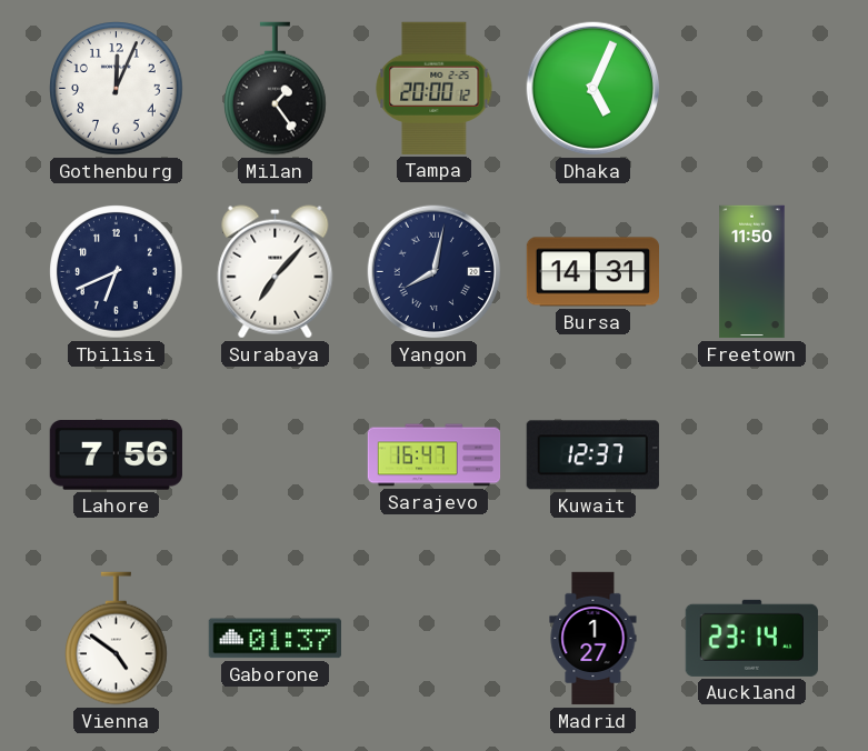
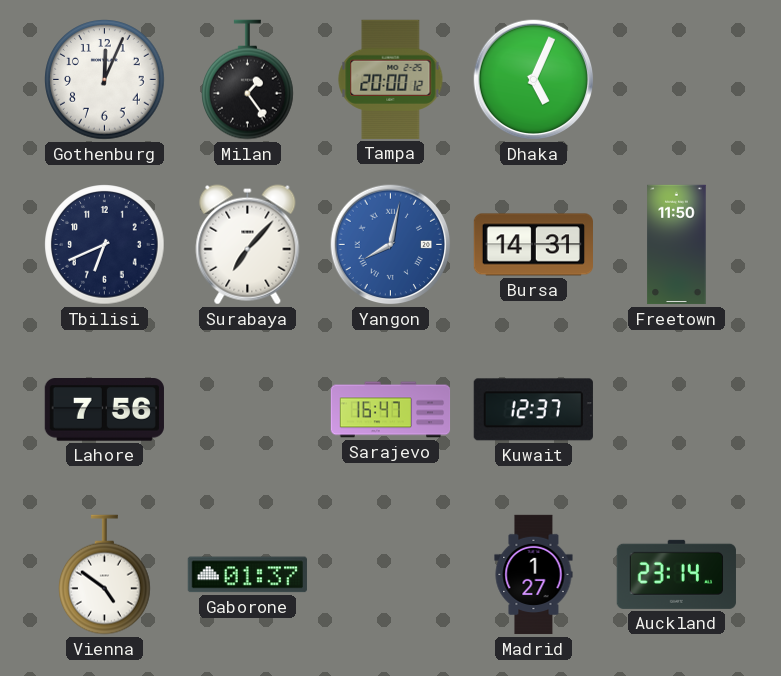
Yangon dial: navy -> blue
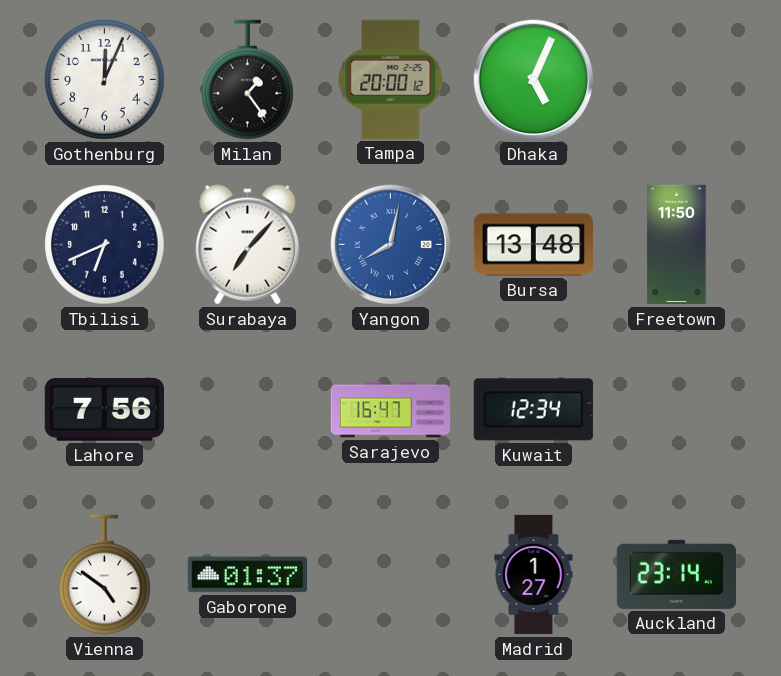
Bursa: 14:31 -> 13:48
Kuwait: 12:37 -> 12:34
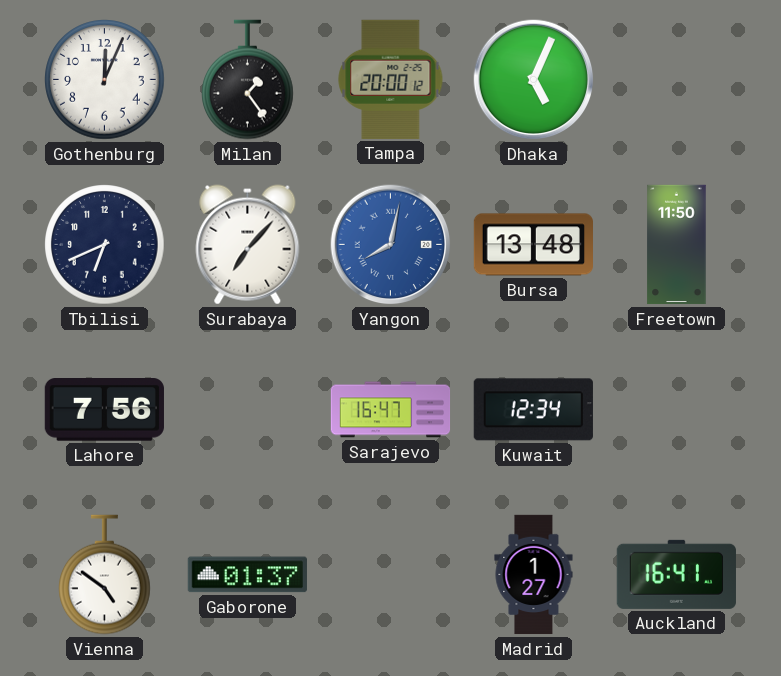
Auckland: 23:14 -> 16:41
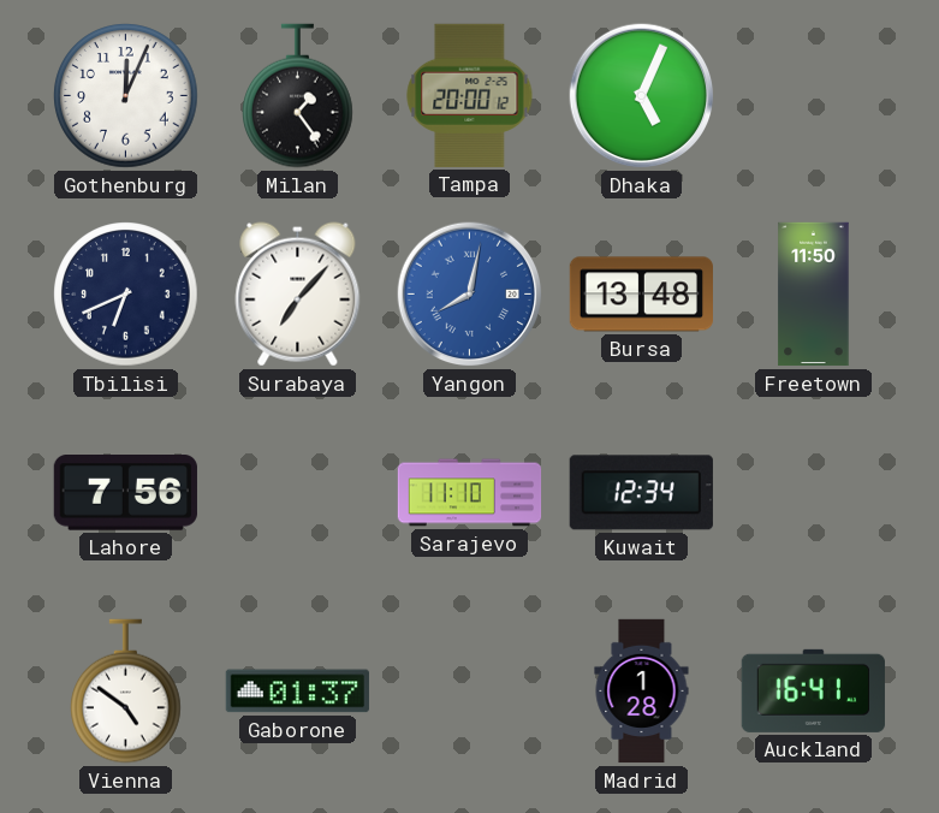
Sarajevo: 16:47 -> 11:10
Madrid: 1:27 -> 1:28
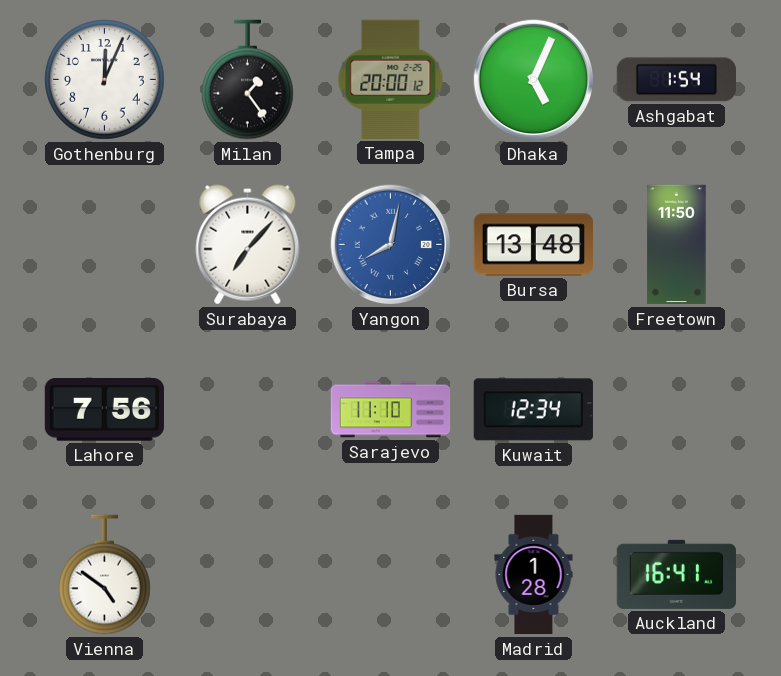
Ashgabat: none -> 1:54
Tbilisi: 6:41 -> none
Gaborone: 01:37 -> none
